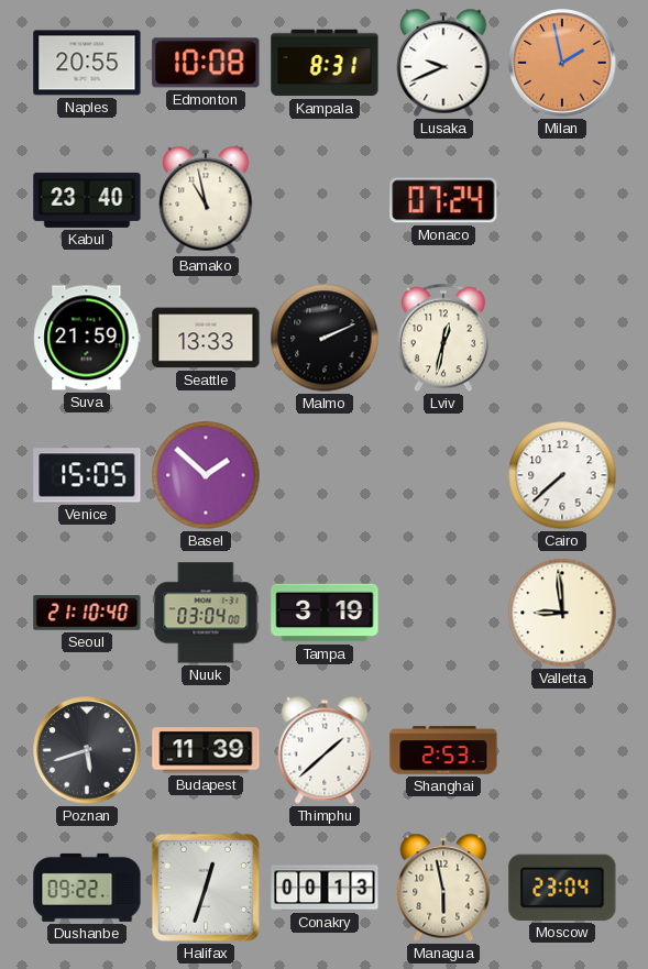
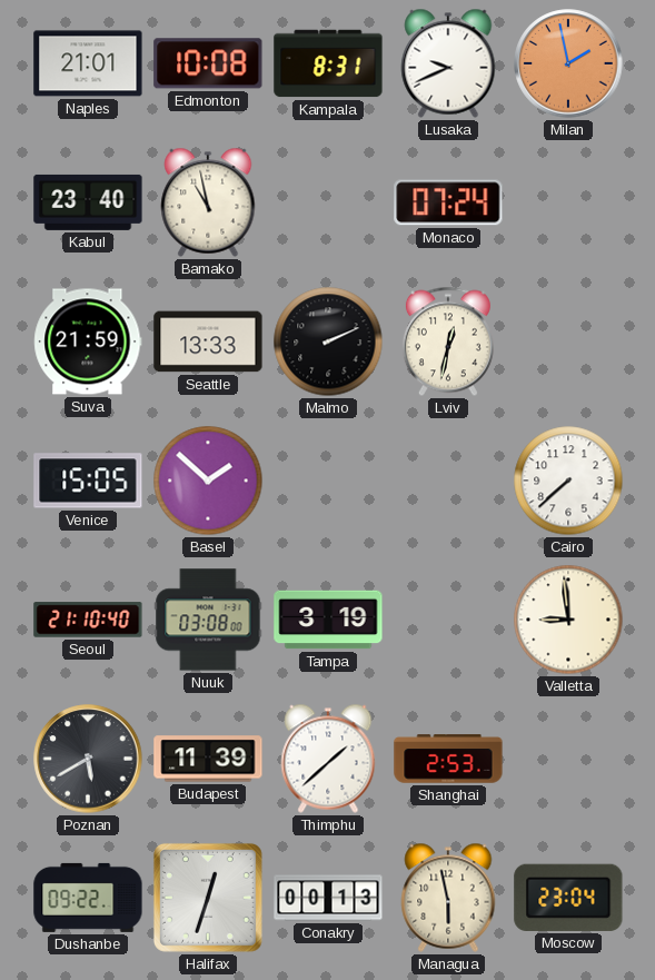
Naples: 20:55 -> 21:01
Nuuk: 03:04 -> 03:08
Poznan: 5:42 -> 5:40
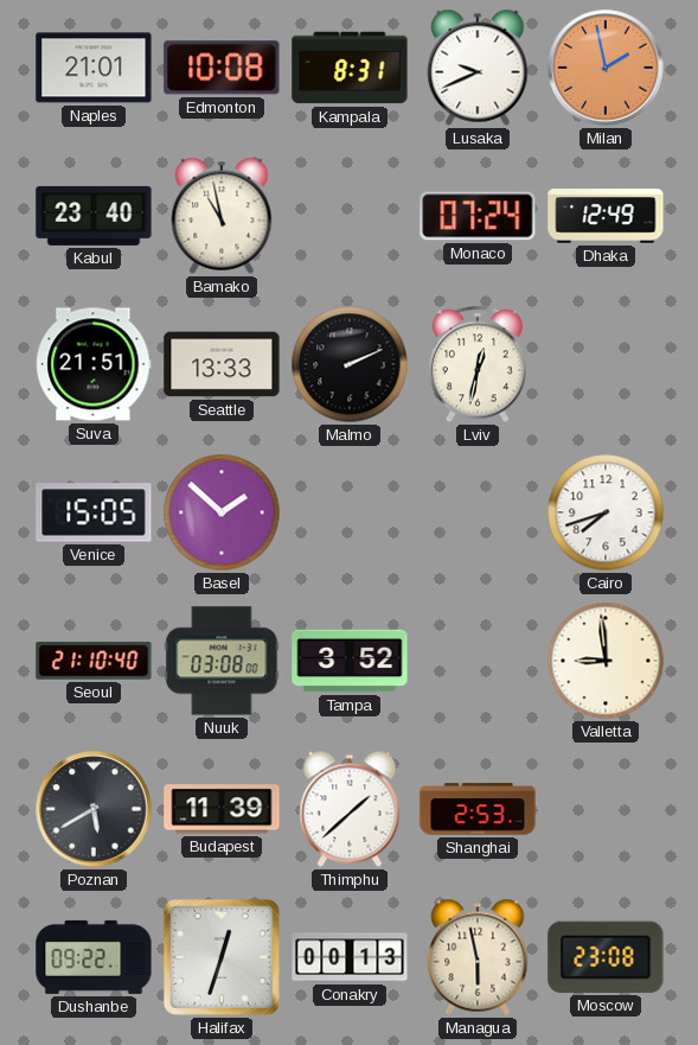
Dhaka: none -> 12:49
Suva: 21:59 -> 21:51
Cairo: 7:38 -> 7:42
Tampa: 3:19 -> 3:52
Moscow: 23:04 -> 23:08
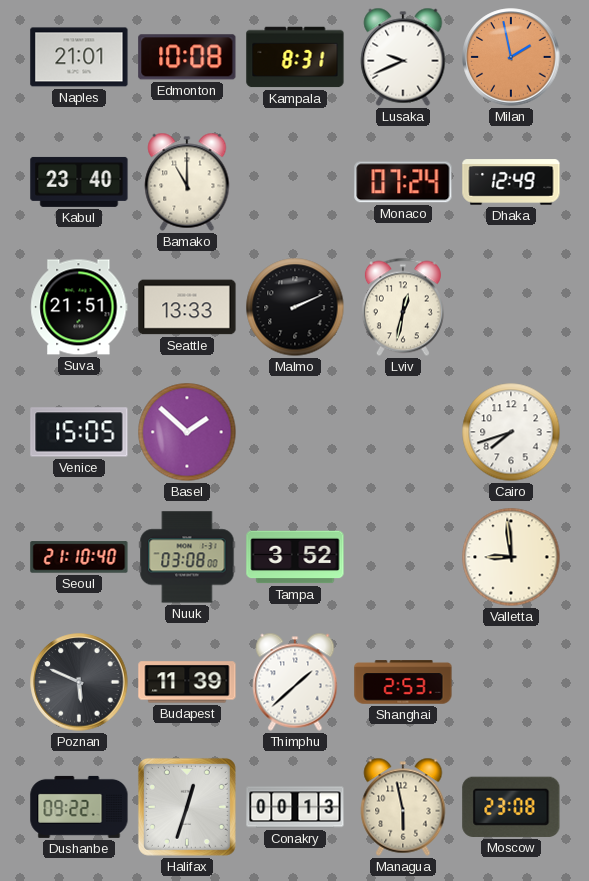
Bamako: 10:58 -> 11:00
Poznan: 5:40 -> 5:49
